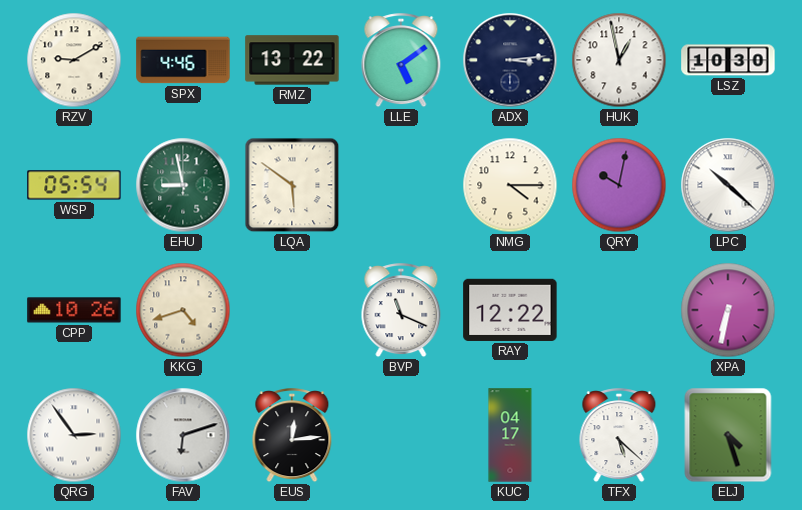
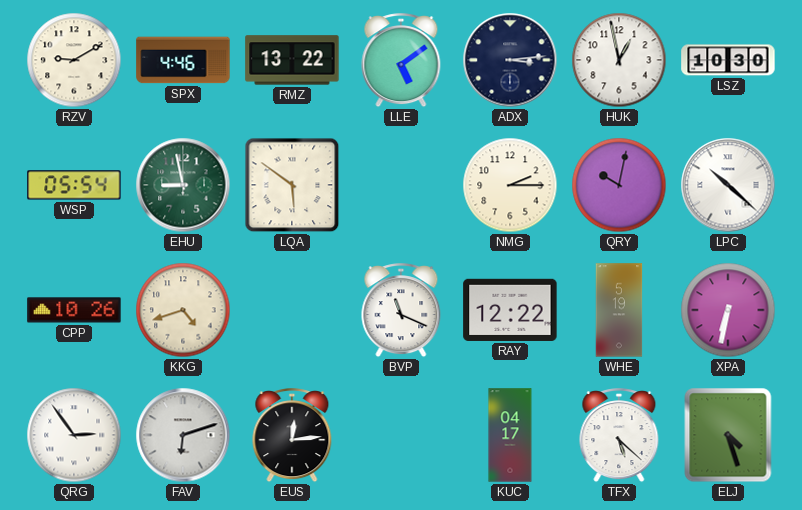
NMG: 4:15 -> 2:15
WHE: none -> 5:19
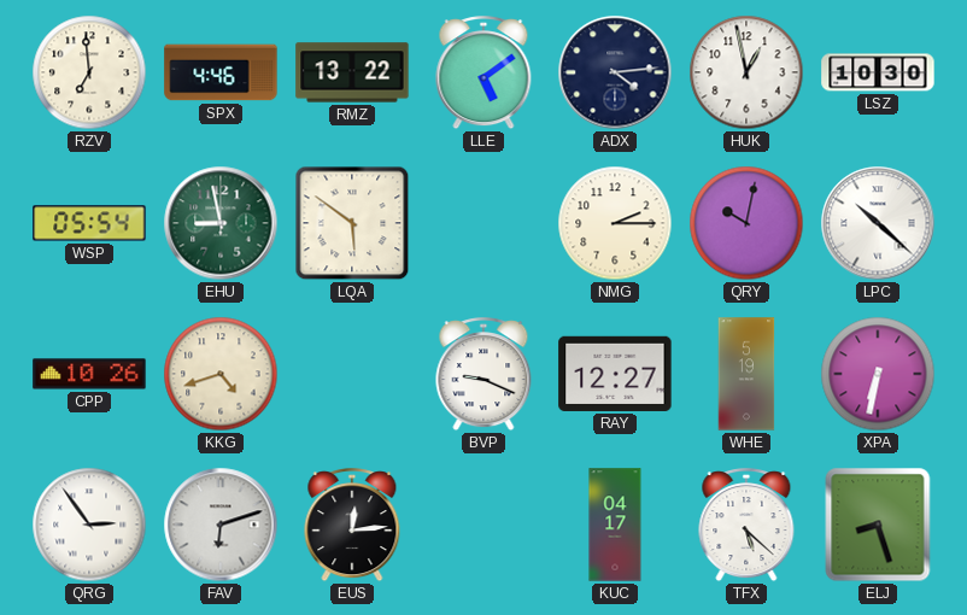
RZV: 9:10 -> 6:59
ADX: 3:14 -> 4:14
BVP: 11:19 -> 9:19
RAY: 12:22 -> 12:27
ELJ: 4:27 -> 8:27
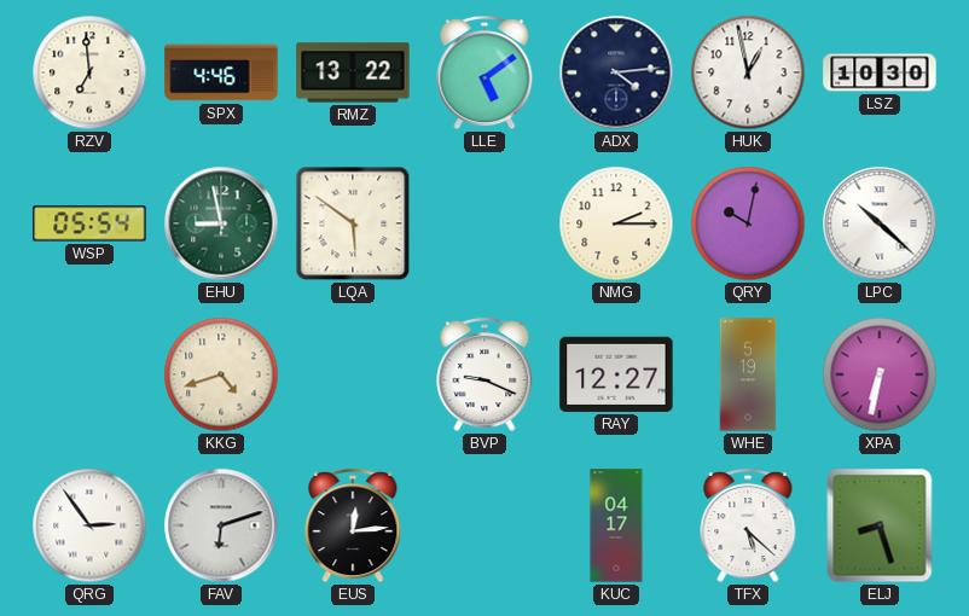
CPP: 10:26 -> none
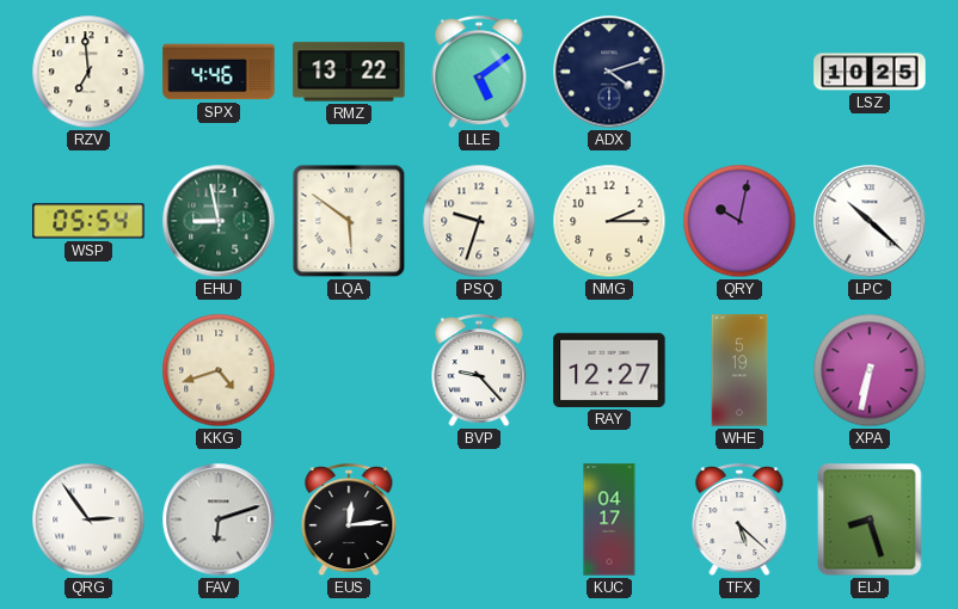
ADX: 4:14 -> 4:12
HUK: 12:58 -> none
LSZ: 10:30 -> 10:25
PSQ: none -> 9:33
BVP: 9:19 -> 9:23
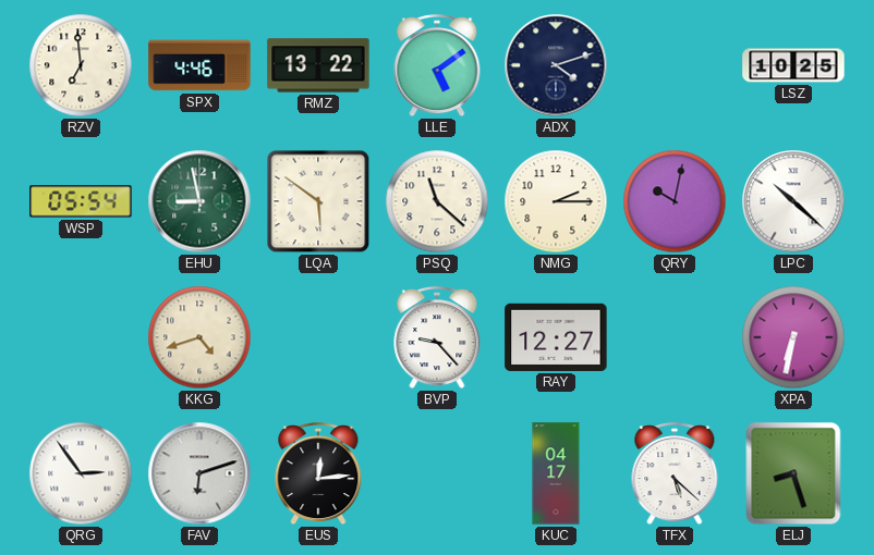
PSQ: 9:33 -> 11:22
WHE: 5:19 -> none
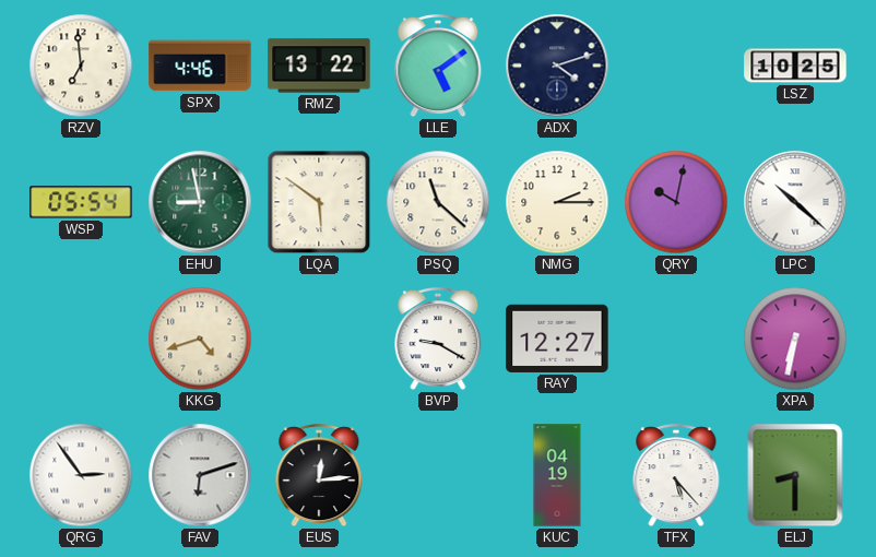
BVP: 9:23 -> 9:20
KUC: 04:17 -> 04:19
TFX: 5:22 -> 5:23
ELJ: 8:27 -> 8:30
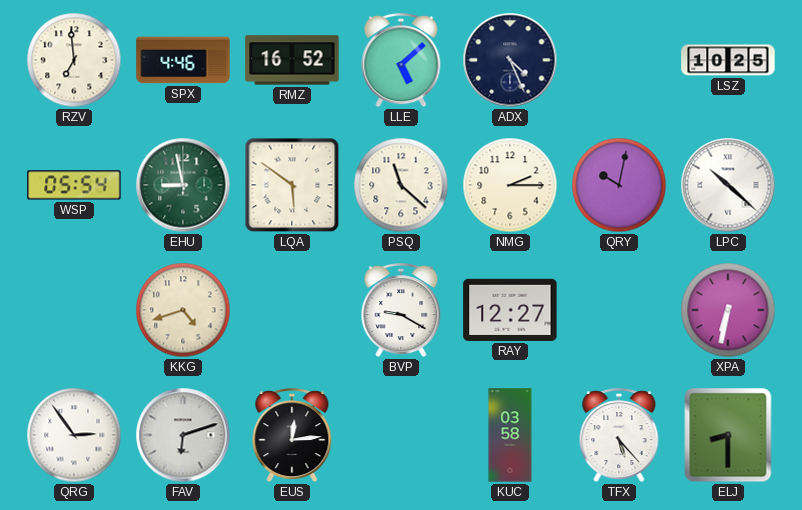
RMZ: 13:22 -> 16:52
LLE: 5:09 -> 5:08
ADX: 4:12 -> 4:26
KUC: 04:19 -> 03:58
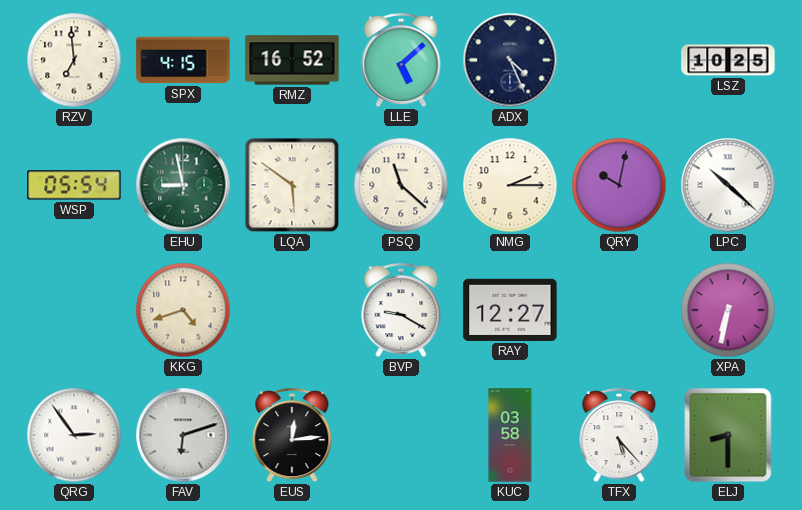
SPX: 4:46 -> 4:15
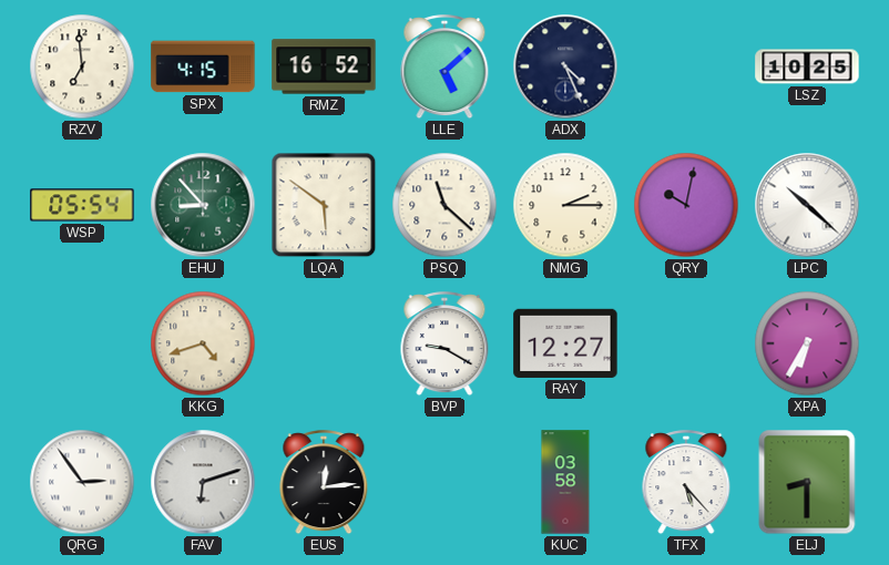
EHU: 8:58 -> 8:53
XPA: 6:32 -> 6:35
